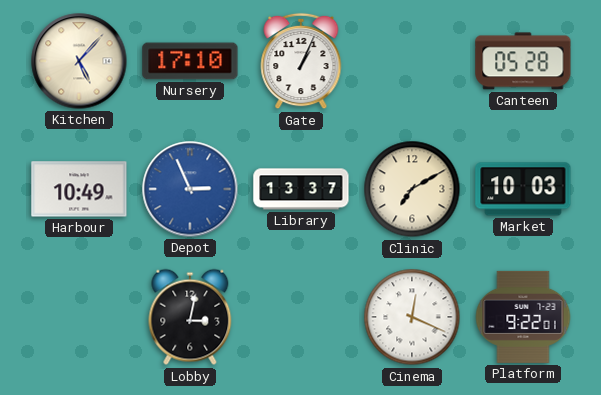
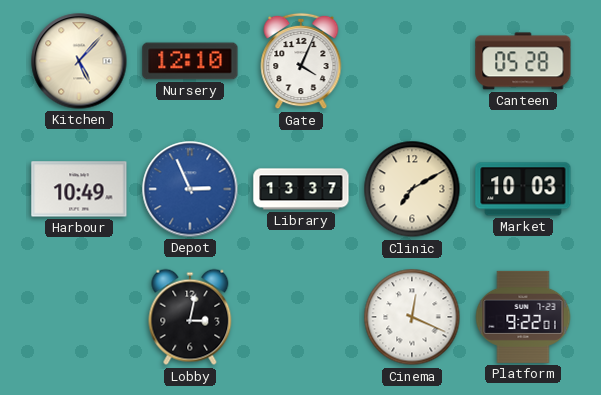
Nursery: 17:10 -> 12:10
Gate: 1:04 -> 4:04
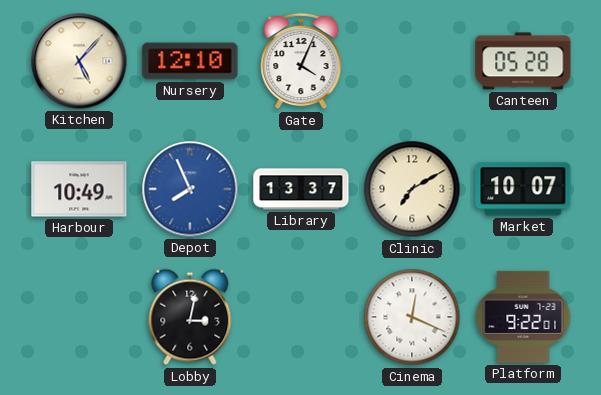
Depot: 2:56 -> 7:56
Market: 10:03 -> 10:07
